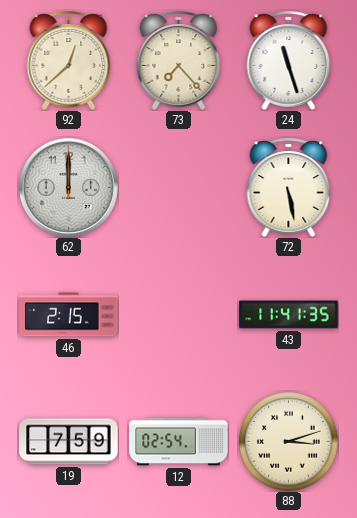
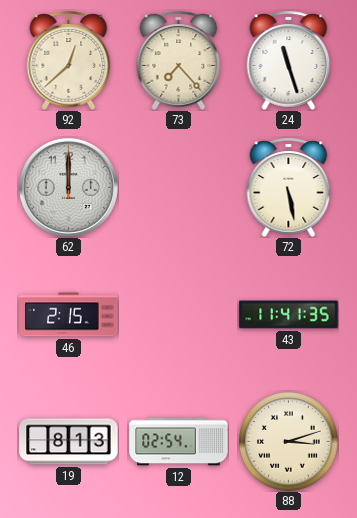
19: 7:59 -> 8:13
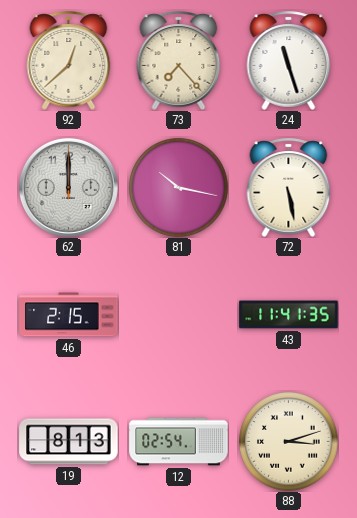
81: none -> 10:17
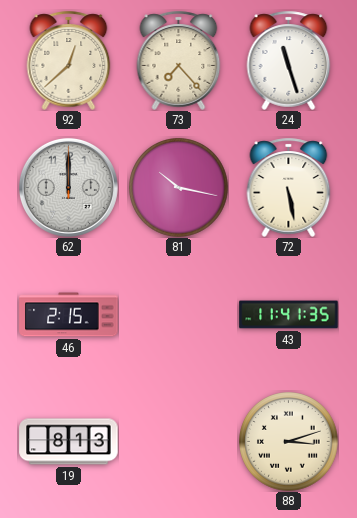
12: 02:54 -> none
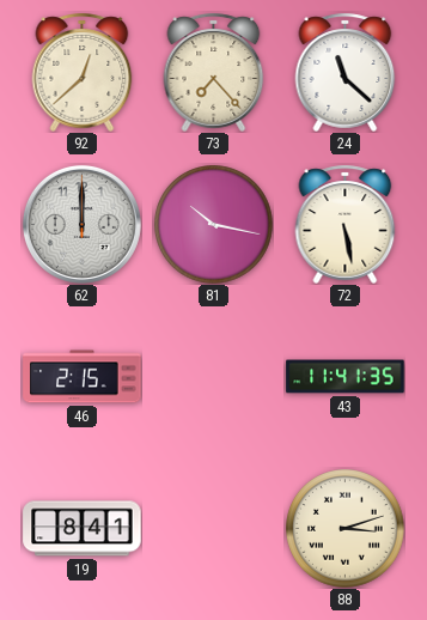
24: 11:27 -> 11:22
19: 8:13 -> 8:41
